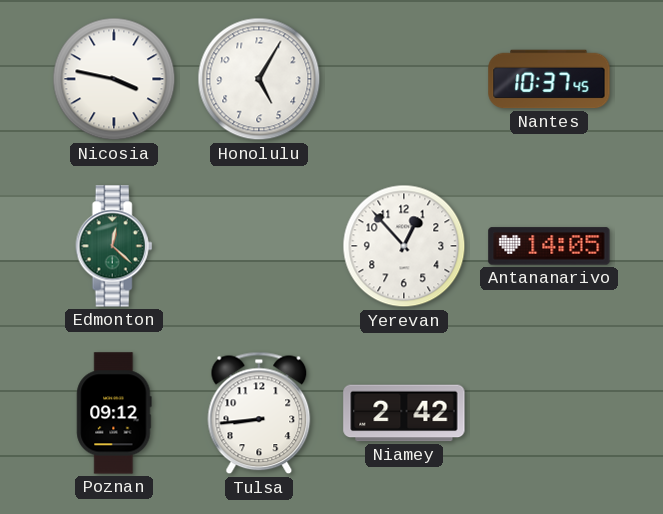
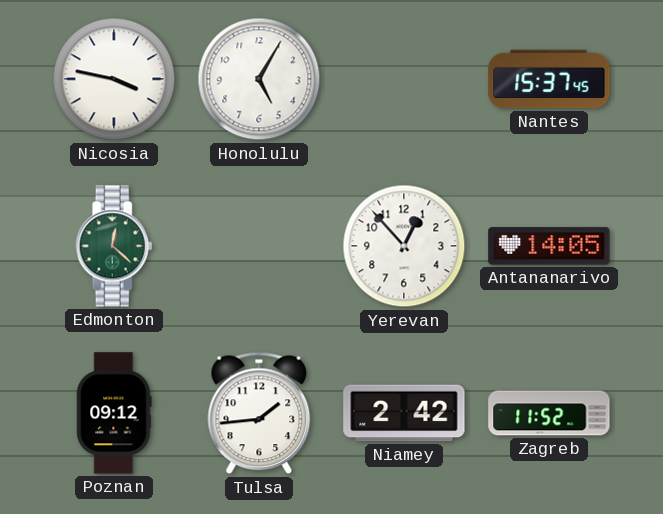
Nantes: 10:37 -> 15:37
Tulsa: 8:44 -> 1:44
Zagreb: none -> 11:52
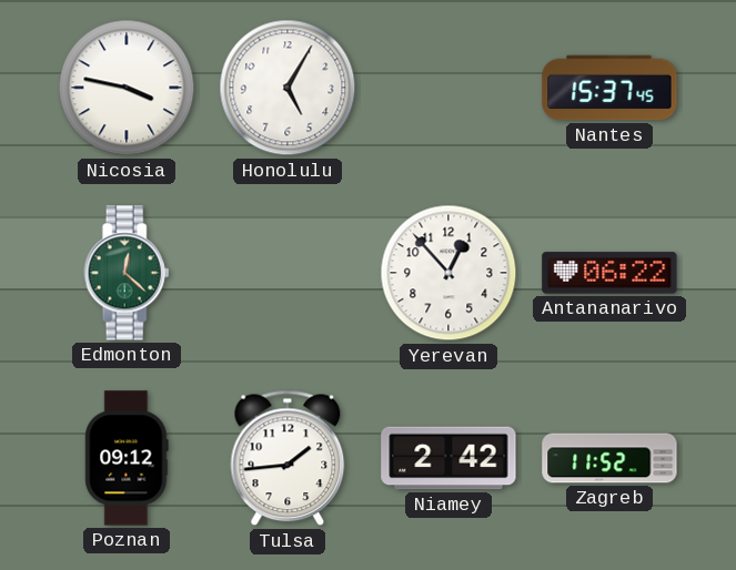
Antananarivo: 14:05 -> 06:22
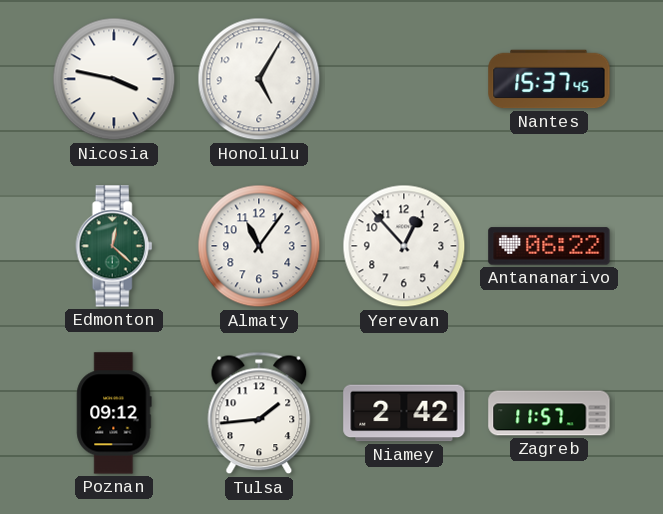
Almaty: none -> 11:06
Zagreb: 11:52 -> 11:57
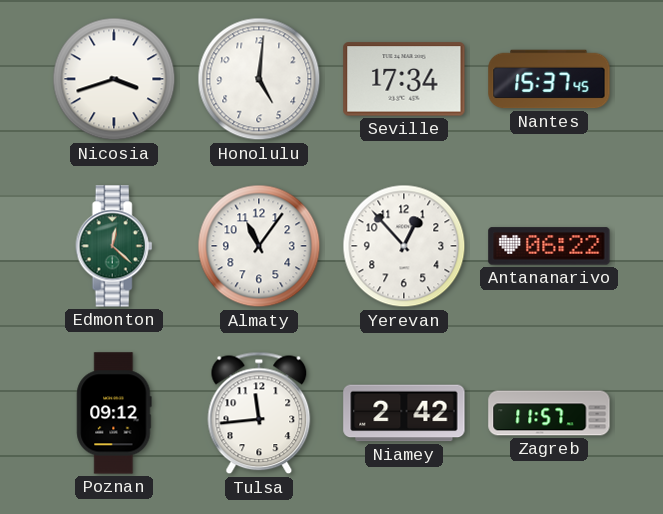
Nicosia: 3:47 -> 3:42
Honolulu: 5:05 -> 5:01
Seville: none -> 17:34
Tulsa: 1:44 -> 11:44
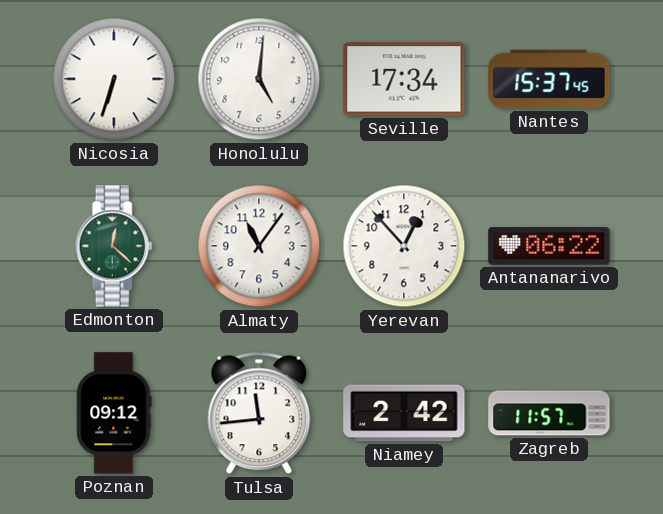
Nicosia: 3:42 -> 6:33
